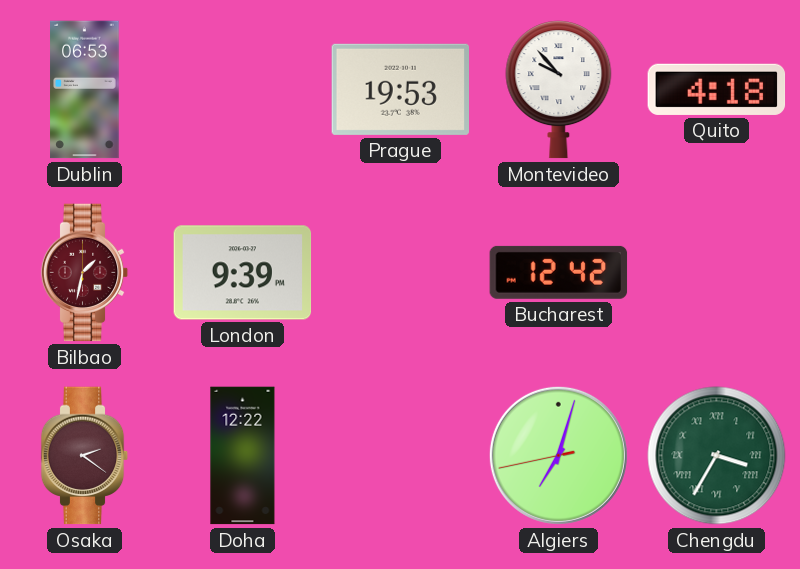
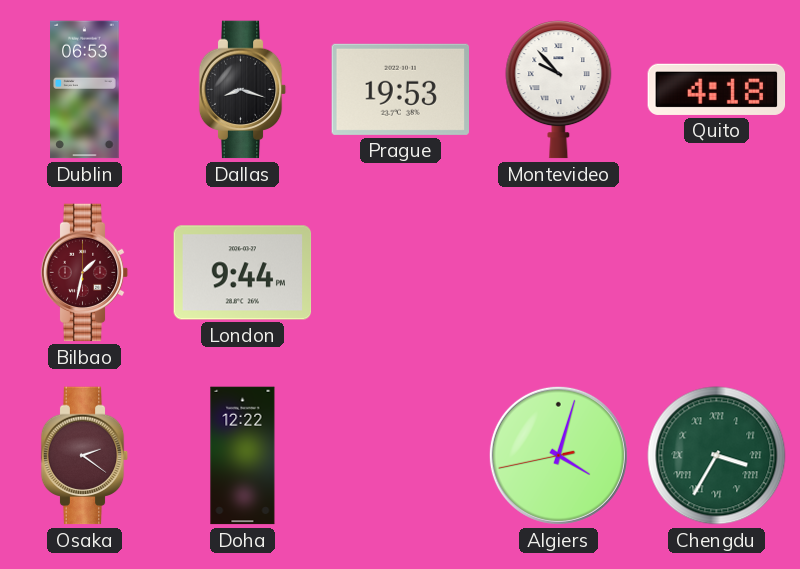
Dallas: none -> 8:18
London: 9:39 -> 9:44
Bucharest: 12:42 -> none
Algiers: 7:02 -> 4:02
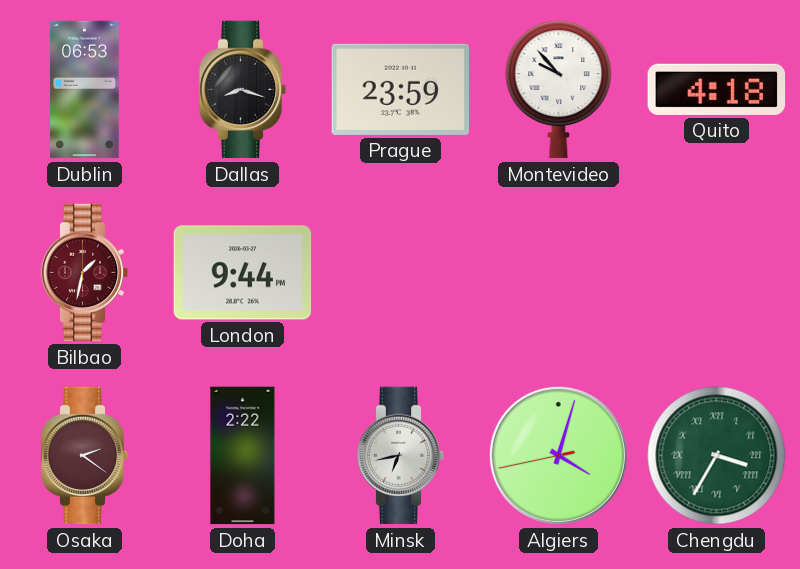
Prague: 19:53 -> 23:59
Doha: 12:22 -> 2:22
Minsk: none -> 6:43
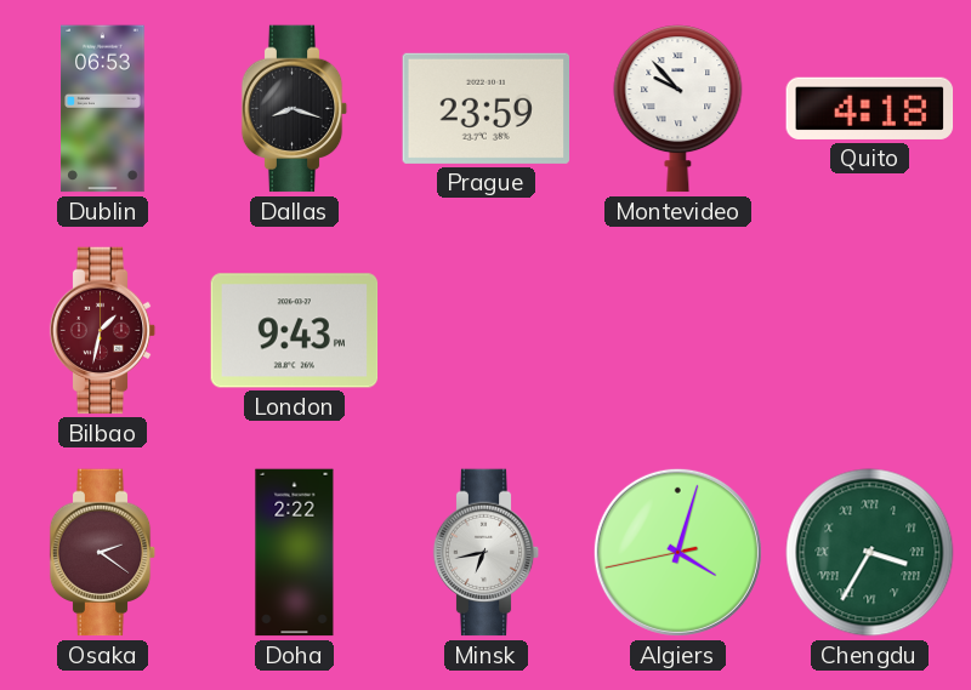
London: 9:44 -> 9:43
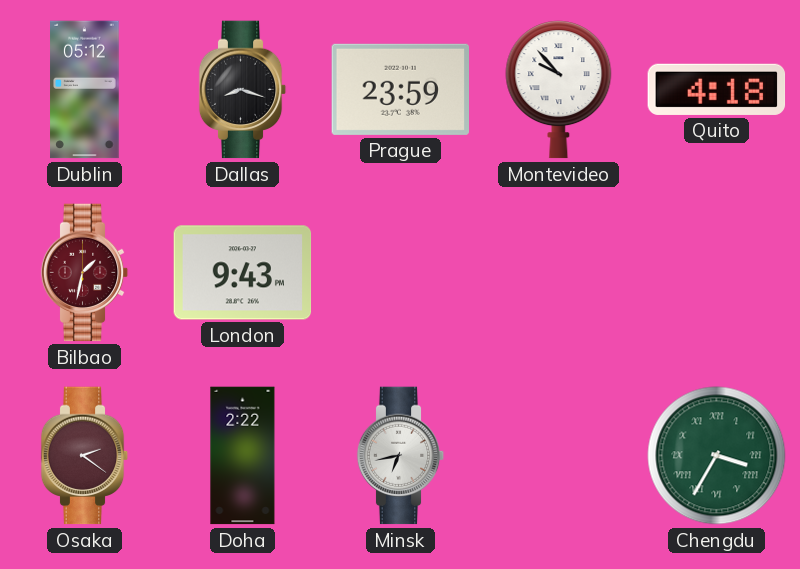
Dublin: 06:53 -> 05:12
Algiers: 4:02 -> none
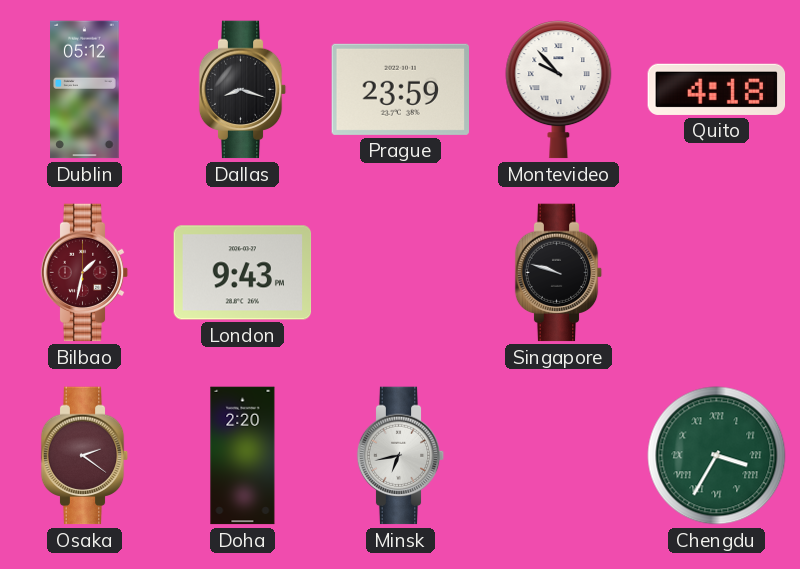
Singapore: none -> 9:48
Doha: 2:22 -> 2:20
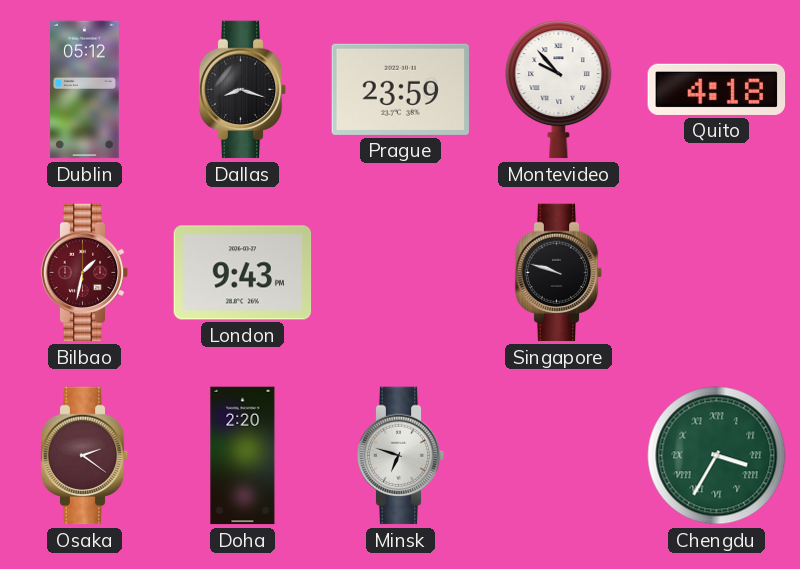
Minsk: 6:43 -> 6:48
